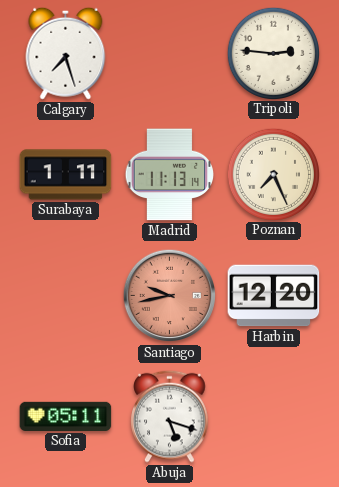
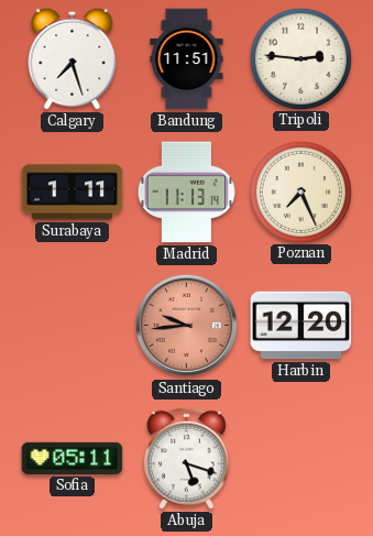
Bandung: none -> 11:51
Santiago: 9:43 -> 9:44
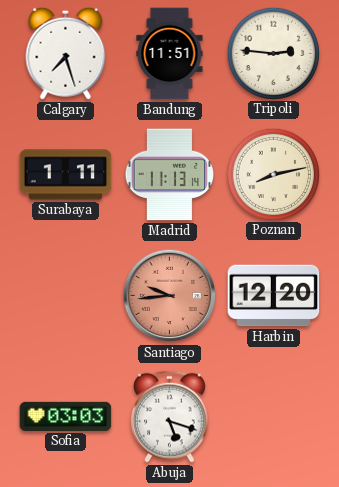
Poznan: 7:26 -> 8:13
Sofia: 05:11 -> 03:03
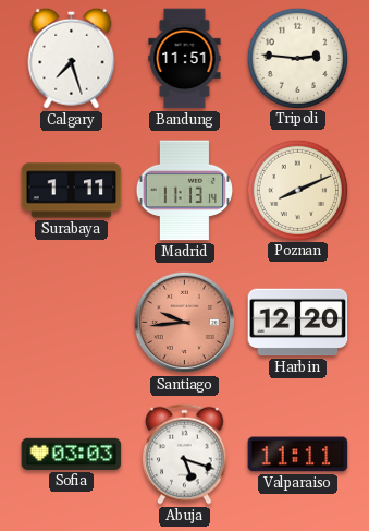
Poznan: 8:13 -> 8:11
Valparaiso: none -> 11:11
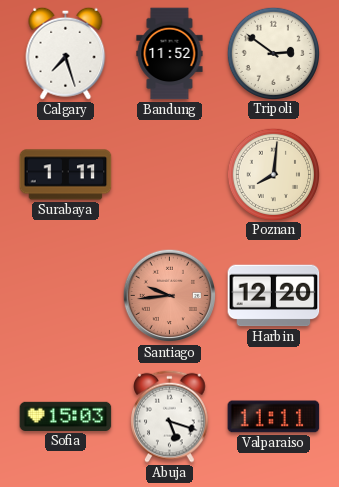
Bandung: 11:51 -> 11:52
Tripoli: 2:46 -> 2:51
Madrid: 11:13 -> none
Poznan: 8:11 -> 8:01
Sofia: 03:03 -> 15:03
